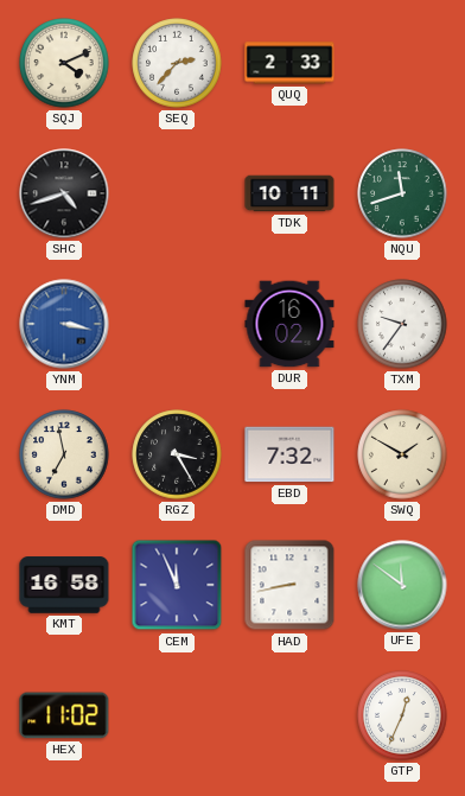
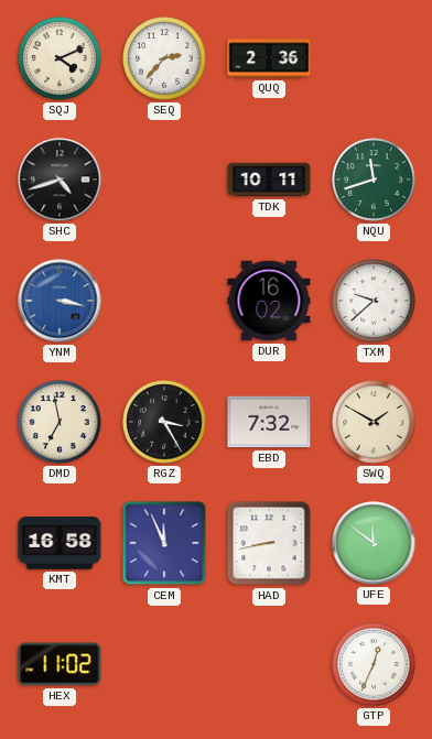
QUQ: 2:33 -> 2:36
TXM: 9:36 -> 9:38
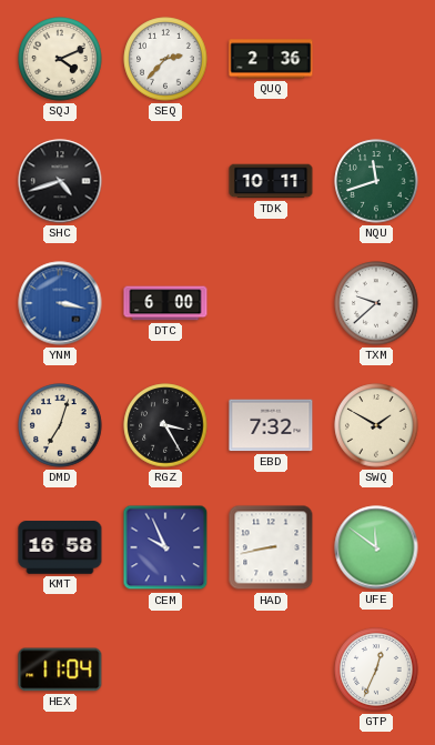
DTC: none -> 6:00
DUR: 16:02 -> none
DMD: 6:58 -> 7:03
CEM: 11:56 -> 9:56
HEX: 11:02 -> 11:04
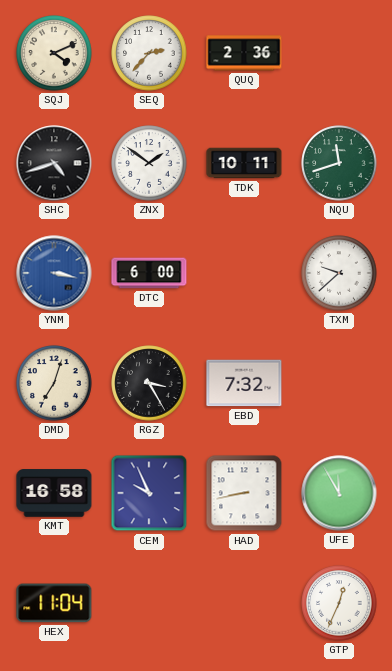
ZNX: none -> 1:51
SWQ: 1:50 -> none
UFE: 11:51 -> 11:55
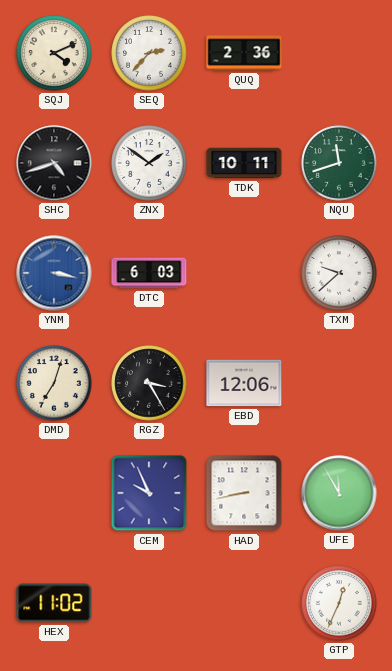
DTC: 6:00 -> 6:03
EBD: 7:32 -> 12:06
KMT: 16:58 -> none
HEX: 11:04 -> 11:02
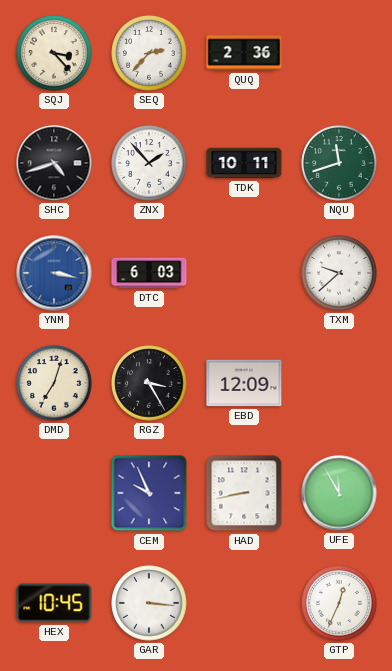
SQJ: 4:11 -> 3:23
ZNX: 1:51 -> 1:53
EBD: 12:06 -> 12:09
HEX: 11:02 -> 10:45
GAR: none -> 3:16
